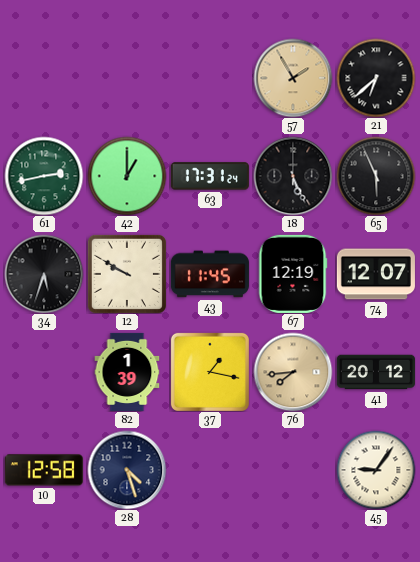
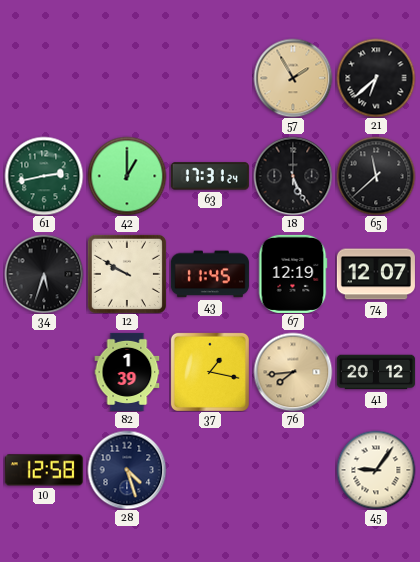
65: 5:56 -> 11:38
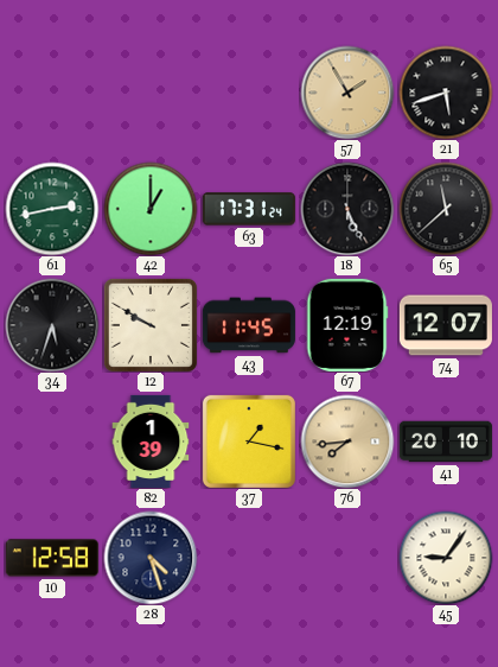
21: 6:38 -> 5:42
41: 20:12 -> 20:10
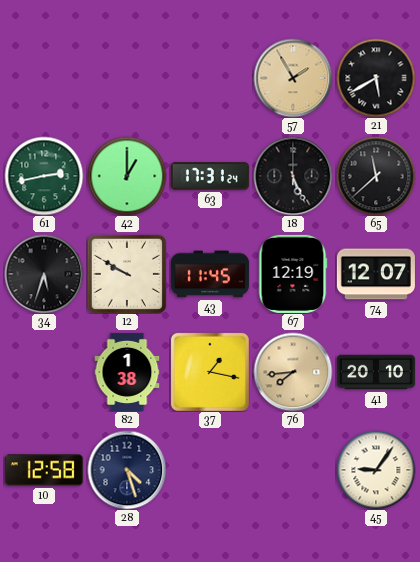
21: 5:42 -> 5:40
82: 1:39 -> 1:38
